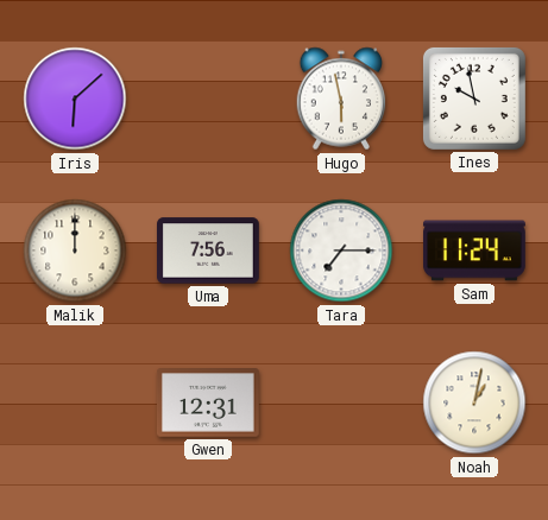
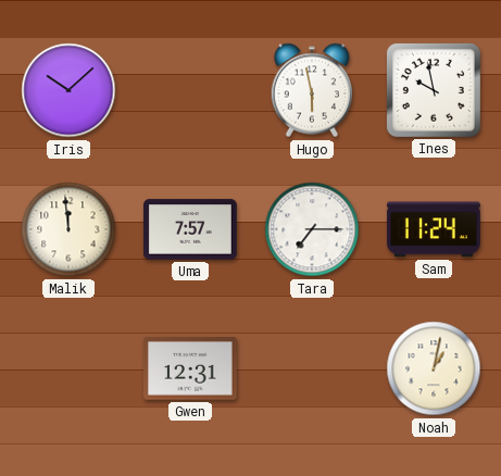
Iris: 6:08 -> 10:08
Malik: 12:00 -> 11:59
Uma: 7:56 -> 7:57
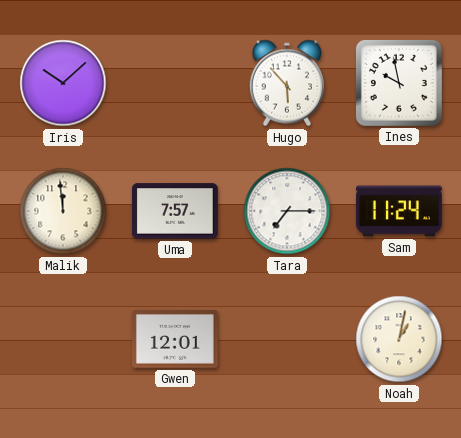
Hugo: 5:58 -> 5:53
Gwen: 12:31 -> 12:01
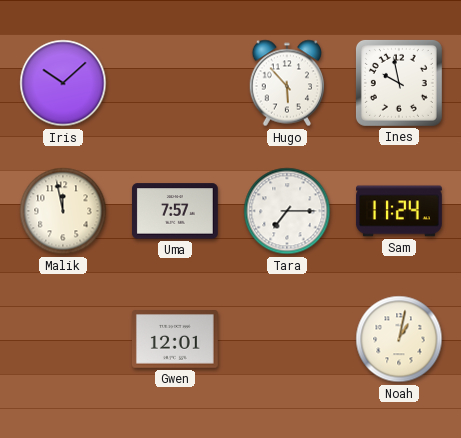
Malik: 11:59 -> 11:58
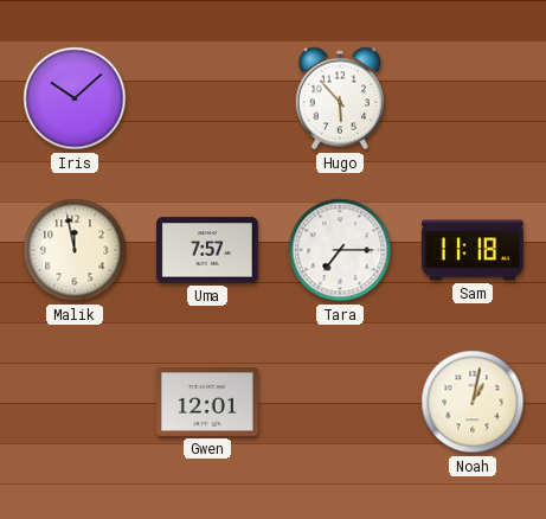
Ines: 9:58 -> none
Sam: 11:24 -> 11:18
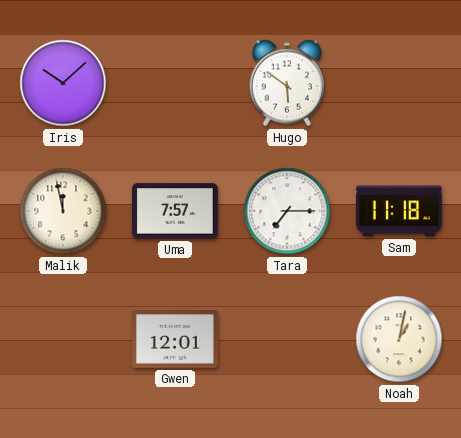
Hugo: 5:53 -> 5:51
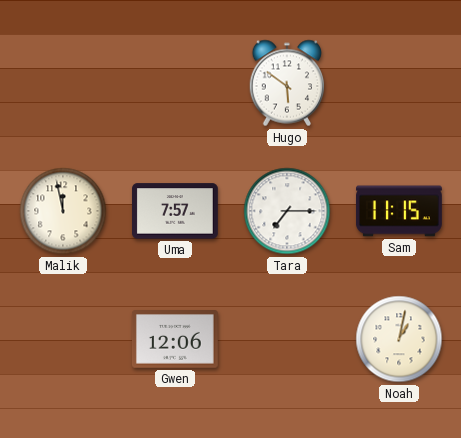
Iris: 10:08 -> none
Sam: 11:18 -> 11:15
Gwen: 12:01 -> 12:06
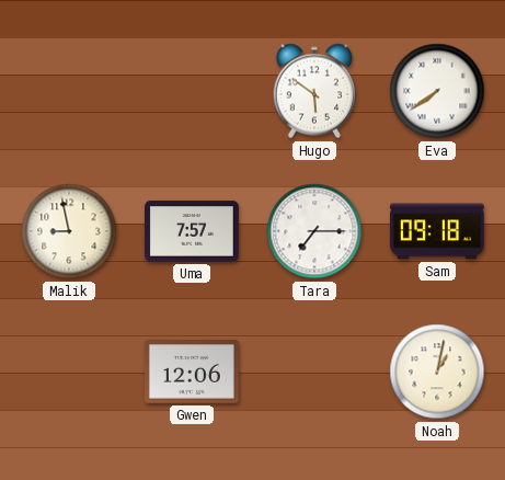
Eva: none -> 7:39
Malik: 11:58 -> 8:58
Sam: 11:15 -> 09:18
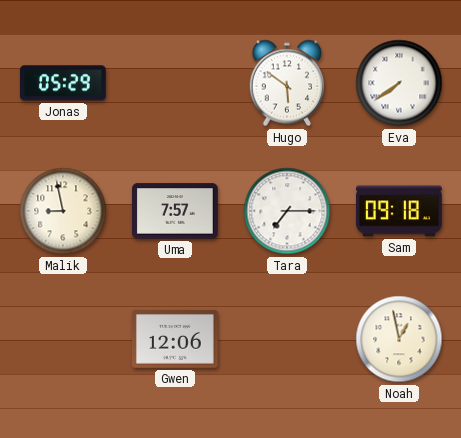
Jonas: none -> 05:29
Noah: 1:02 -> 12:58
